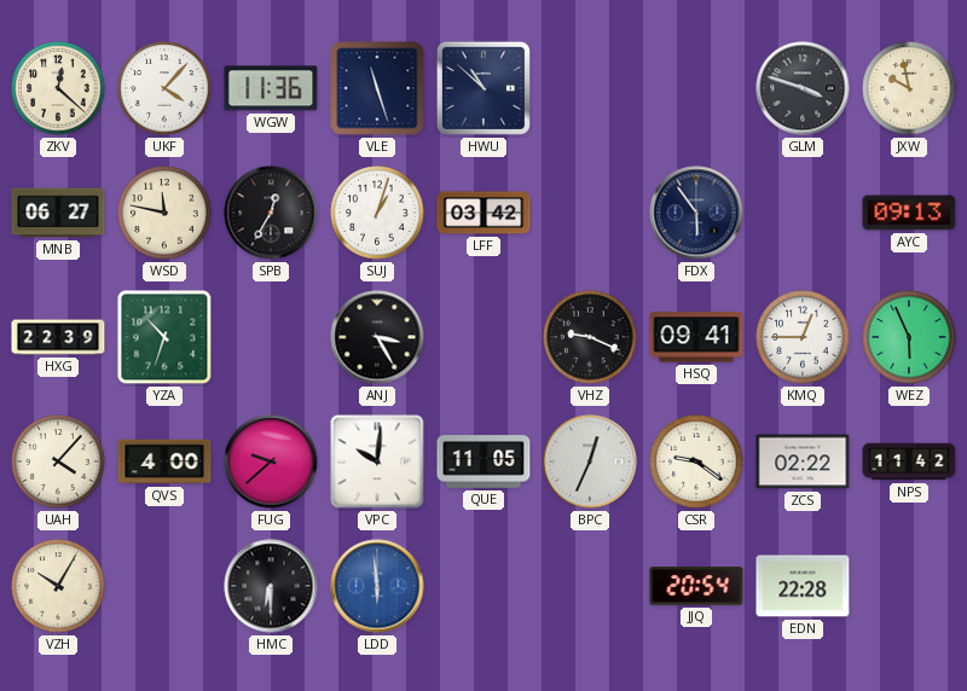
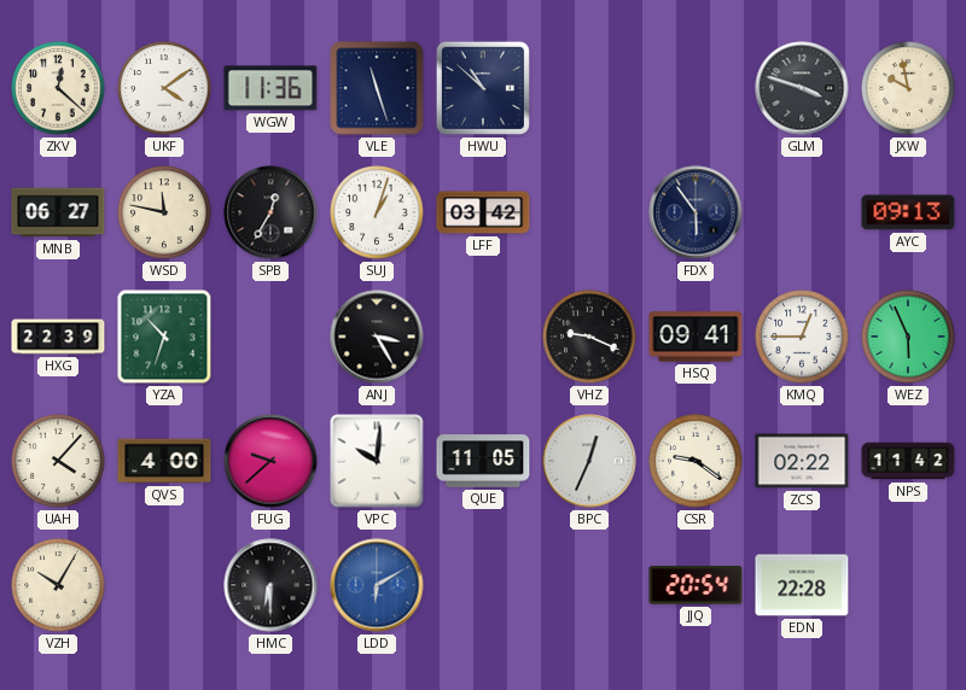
UKF: 4:07 -> 4:09
LDD: 5:59 -> 6:10
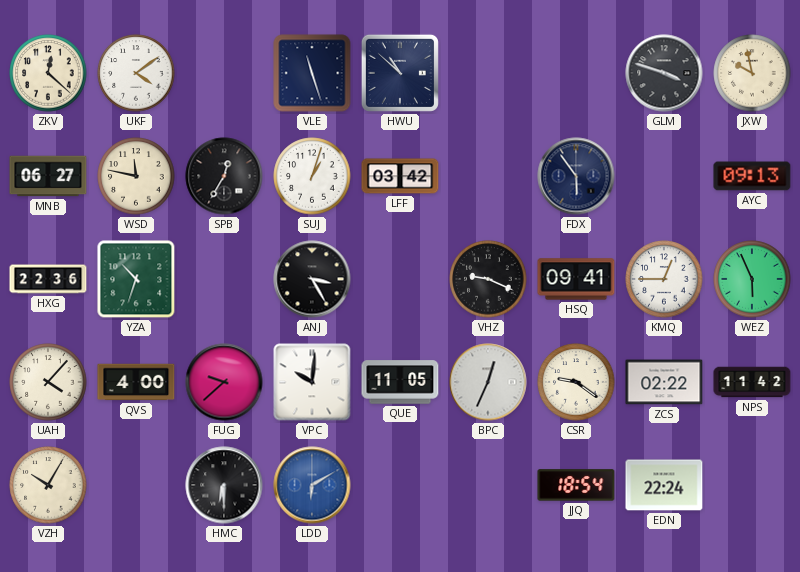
WGW: 11:36 -> none
HXG: 22:39 -> 22:36
JJQ: 20:54 -> 18:54
EDN: 22:28 -> 22:24
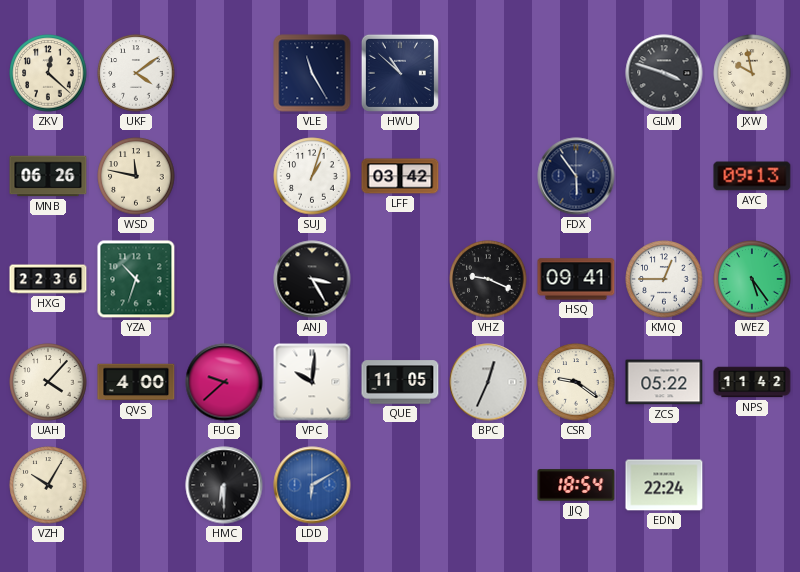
VLE: 11:27 -> 11:25
MNB: 06:27 -> 06:26
SPB: 12:35 -> none
WEZ: 5:56 -> 5:24
ZCS: 02:22 -> 05:22
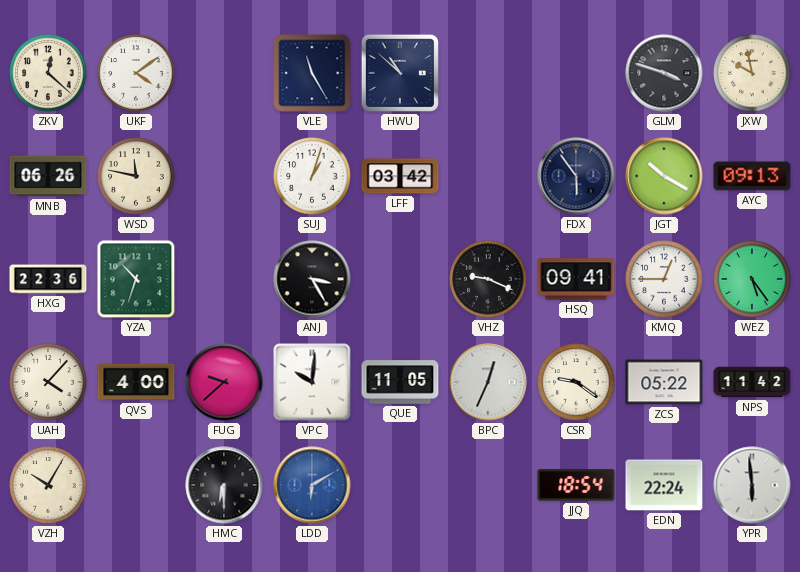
JGT: none -> 10:20
YPR: none -> 5:59
